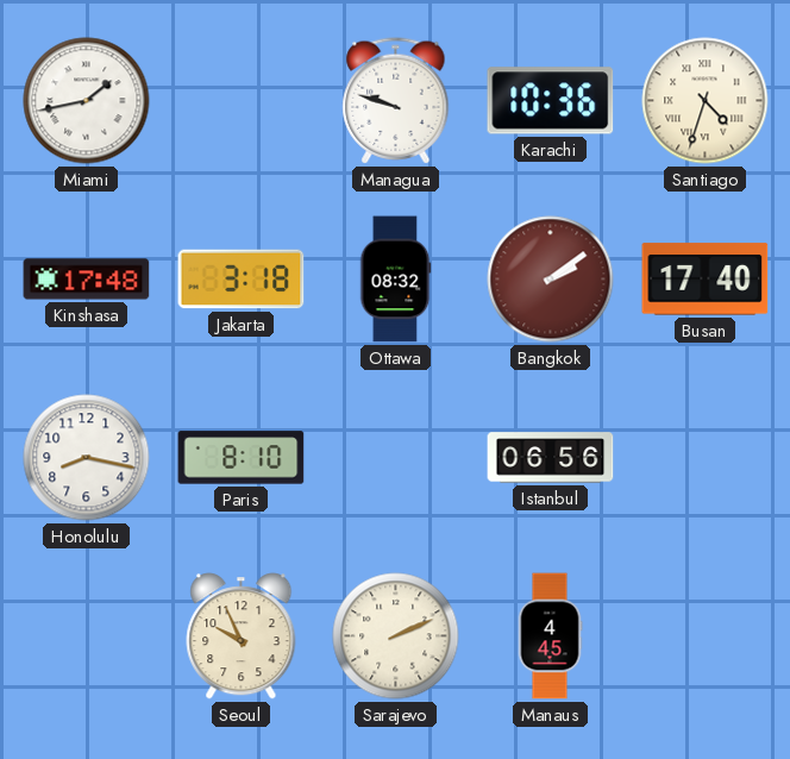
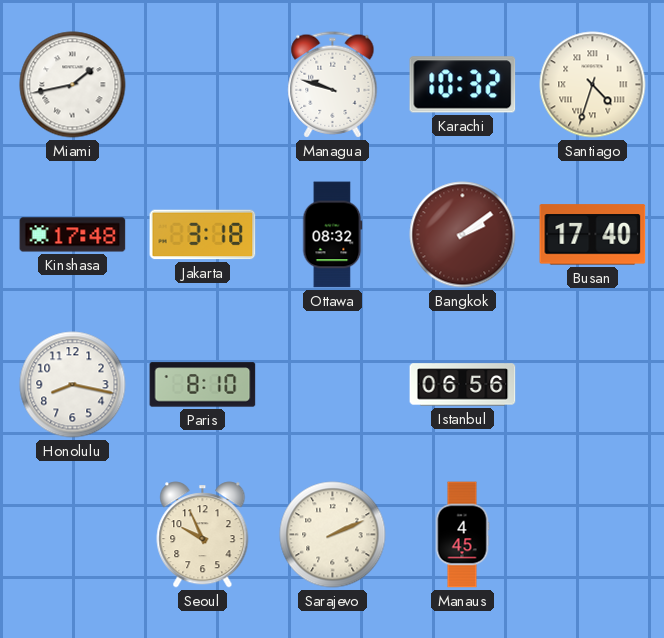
Karachi: 10:36 -> 10:32
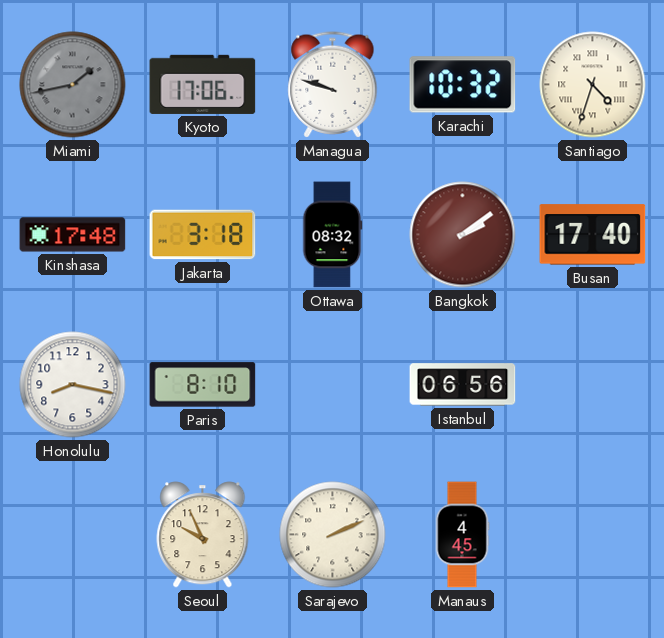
Miami dial: white -> grey
Kyoto: none -> 17:06
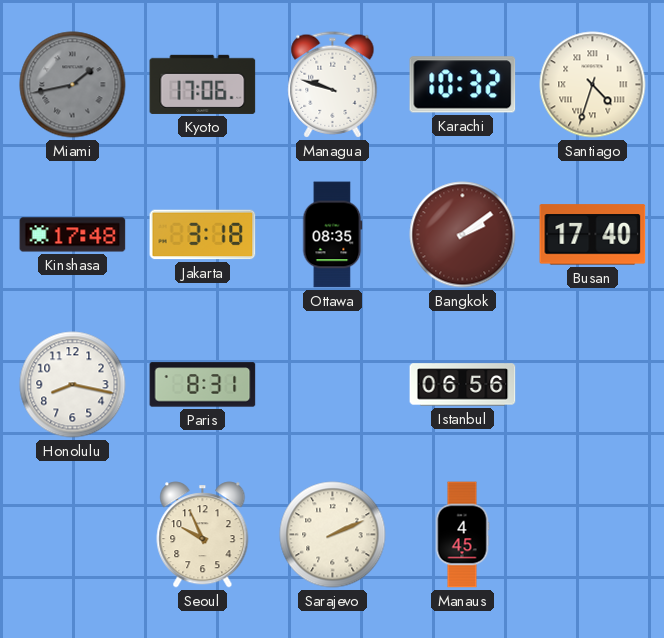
Ottawa: 08:32 -> 08:35
Paris: 8:10 -> 8:31
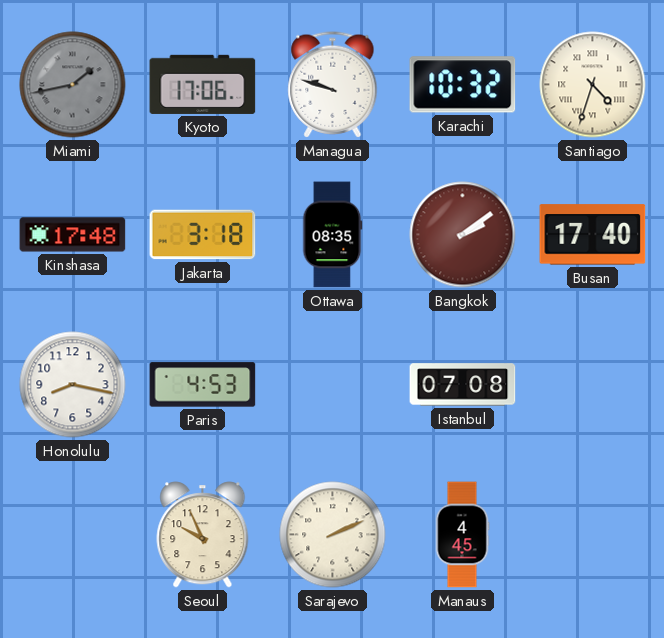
Paris: 8:31 -> 4:53
Istanbul: 06:56 -> 07:08
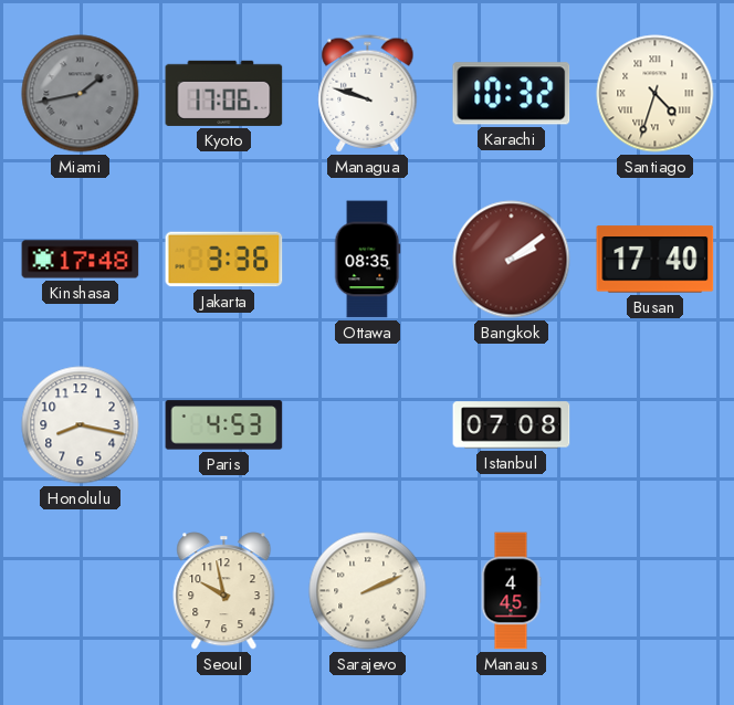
Jakarta: 3:18 -> 3:36
Seoul: 9:56 -> 9:58
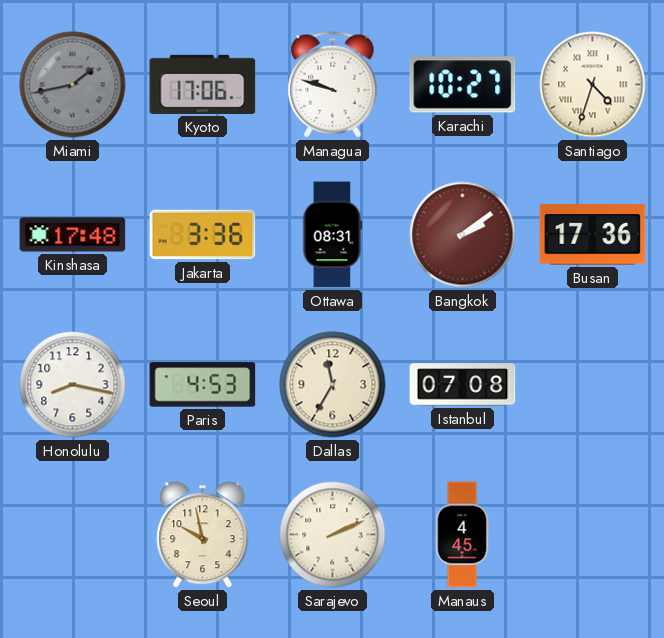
Karachi: 10:32 -> 10:27
Ottawa: 08:35 -> 08:31
Busan: 17:40 -> 17:36
Dallas: none -> 11:35
